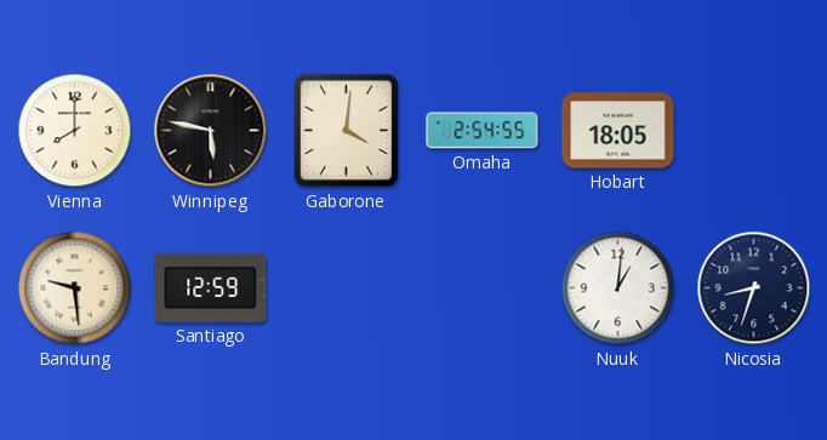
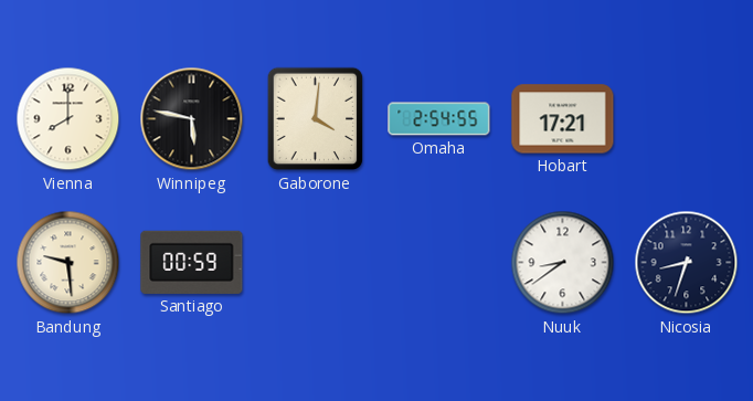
Hobart: 18:05 -> 17:21
Santiago: 12:59 -> 00:59
Nuuk: 1:01 -> 8:39
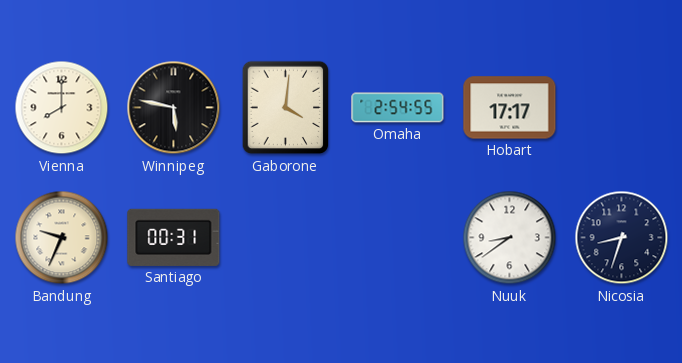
Hobart: 17:21 -> 17:17
Bandung: 9:29 -> 9:34
Santiago: 00:59 -> 00:31
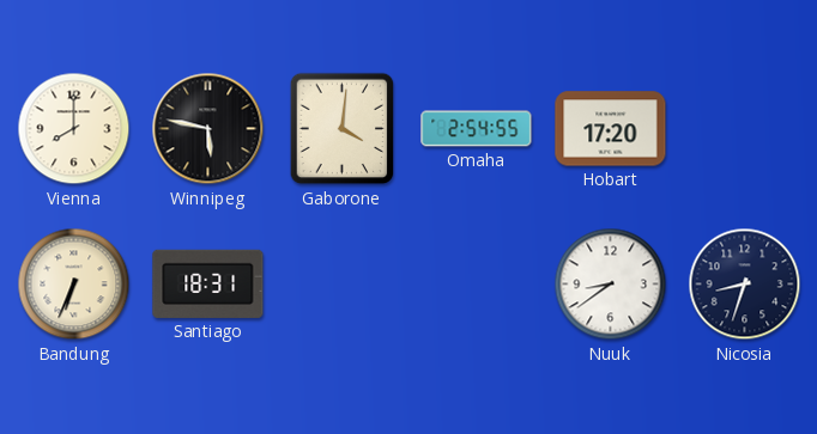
Hobart: 17:17 -> 17:20
Bandung: 9:34 -> 6:34
Santiago: 00:31 -> 18:31
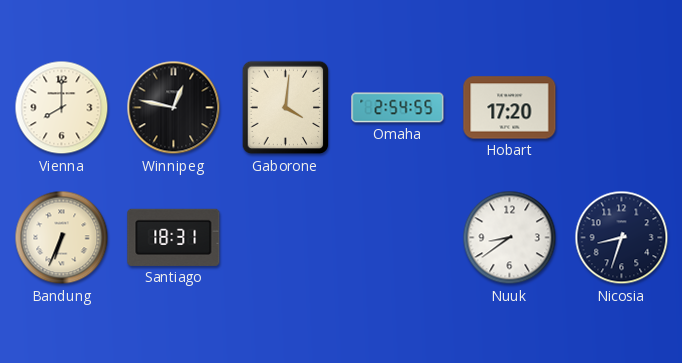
Winnipeg: 5:47 -> 12:47
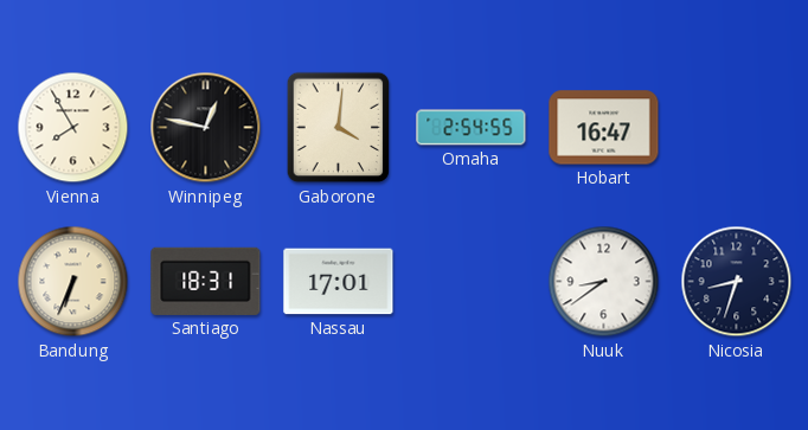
Vienna: 8:00 -> 7:55
Hobart: 17:20 -> 16:47
Nassau: none -> 17:01
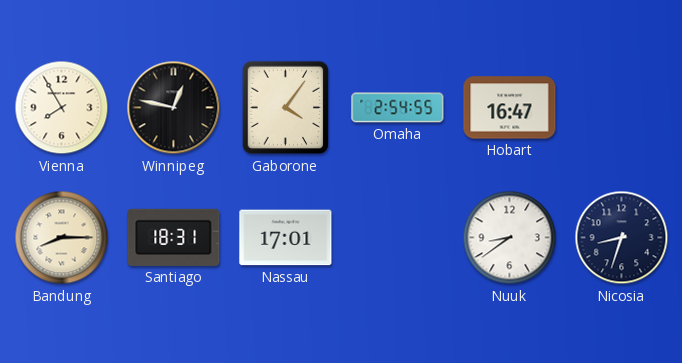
Gaborone: 4:01 -> 4:06
Bandung: 6:34 -> 8:15
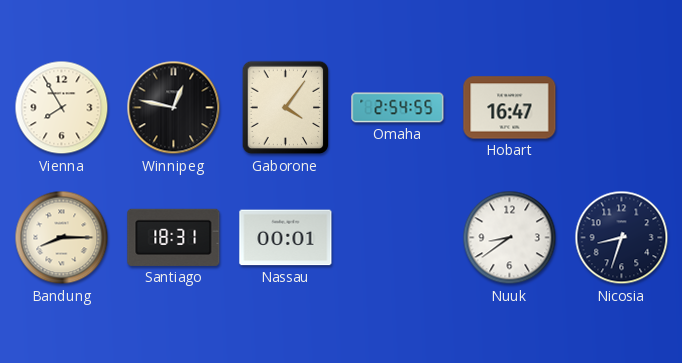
Nassau: 17:01 -> 00:01
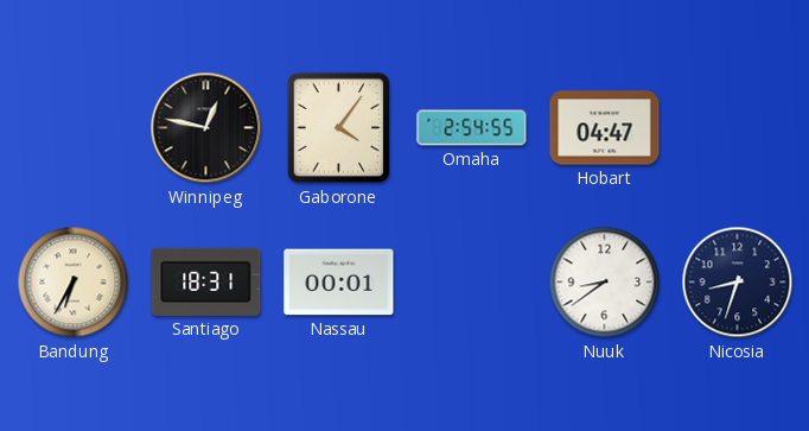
Vienna: 7:55 -> none
Hobart: 16:47 -> 04:47
Bandung: 8:15 -> 6:35
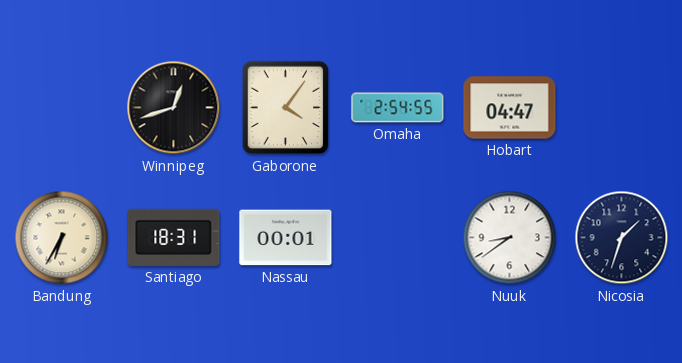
Winnipeg: 12:47 -> 12:42
Nicosia: 8:33 -> 1:33
